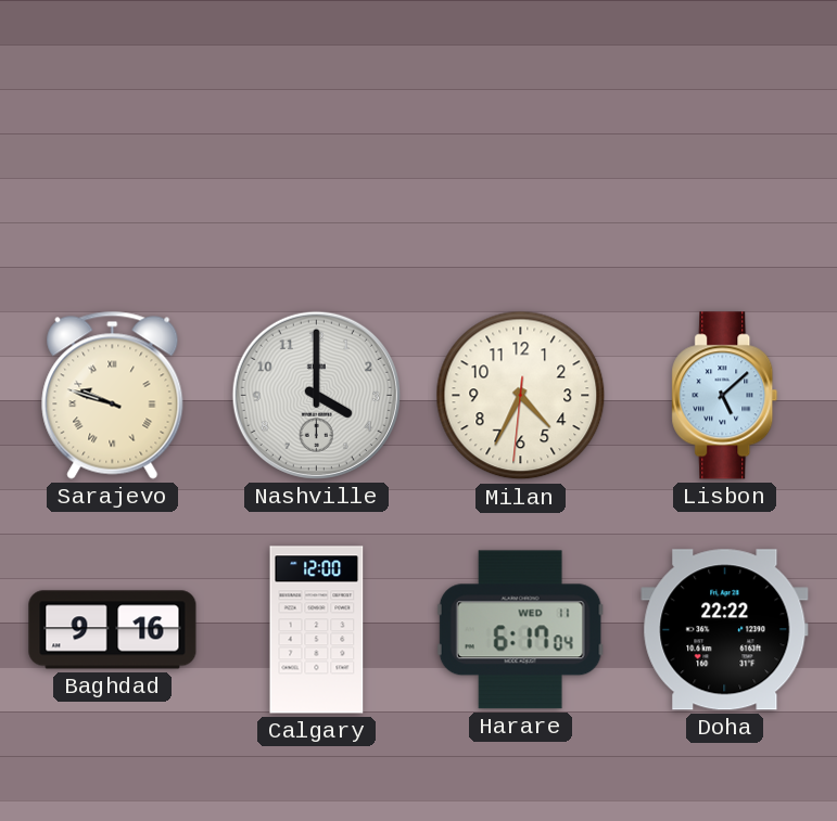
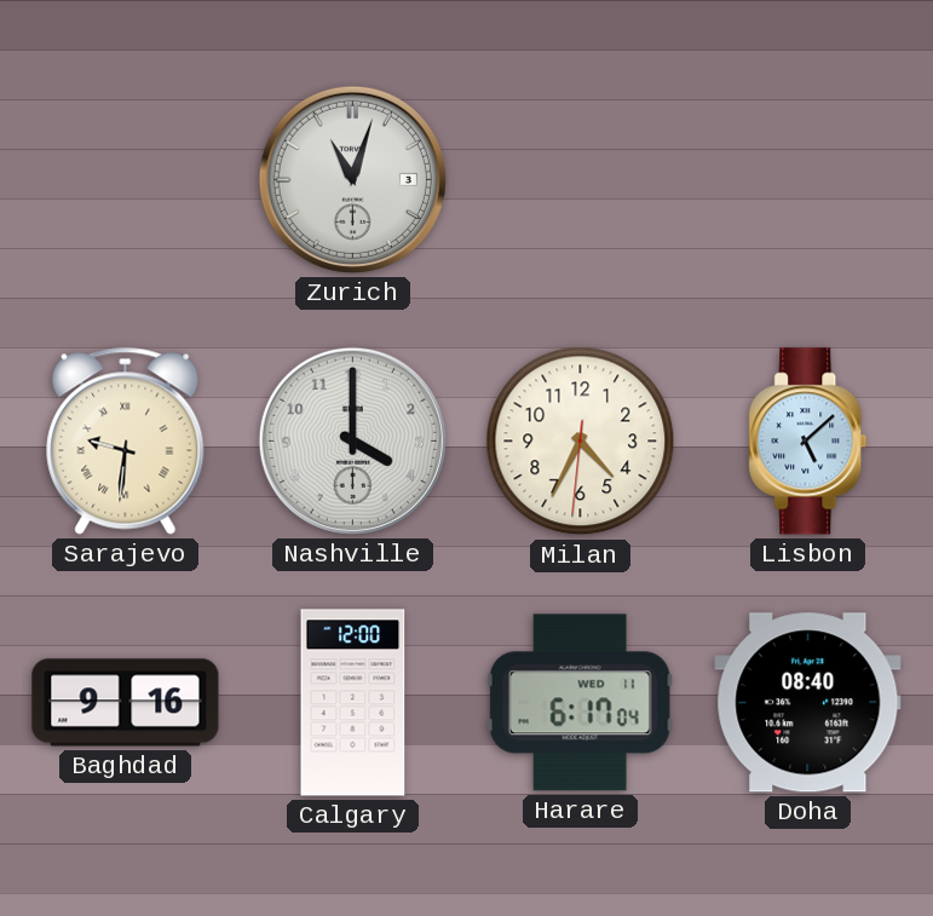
Zurich: none -> 11:03
Sarajevo: 9:48 -> 9:31
Doha: 22:22 -> 08:40
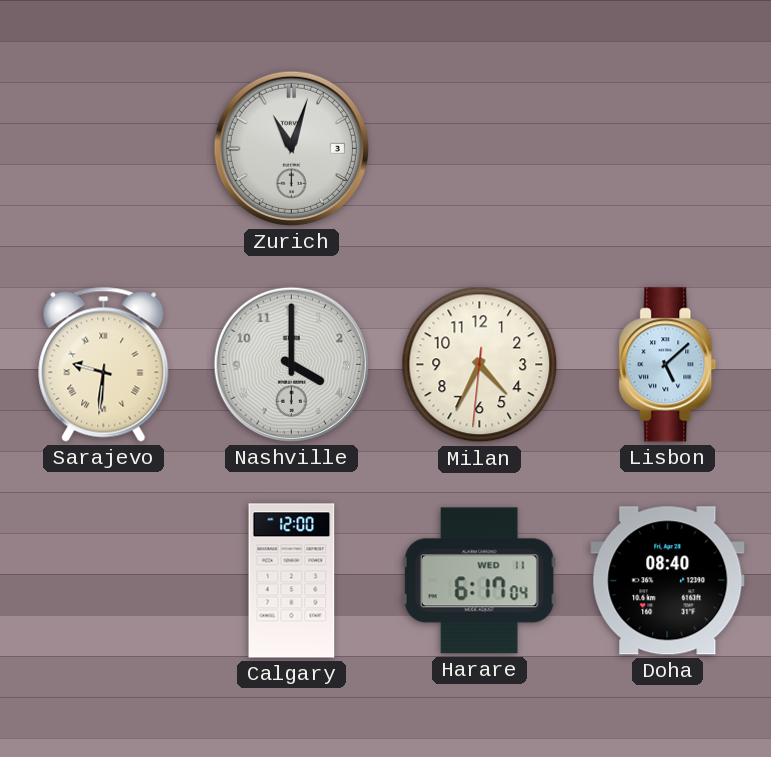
Baghdad: 9:16 -> none
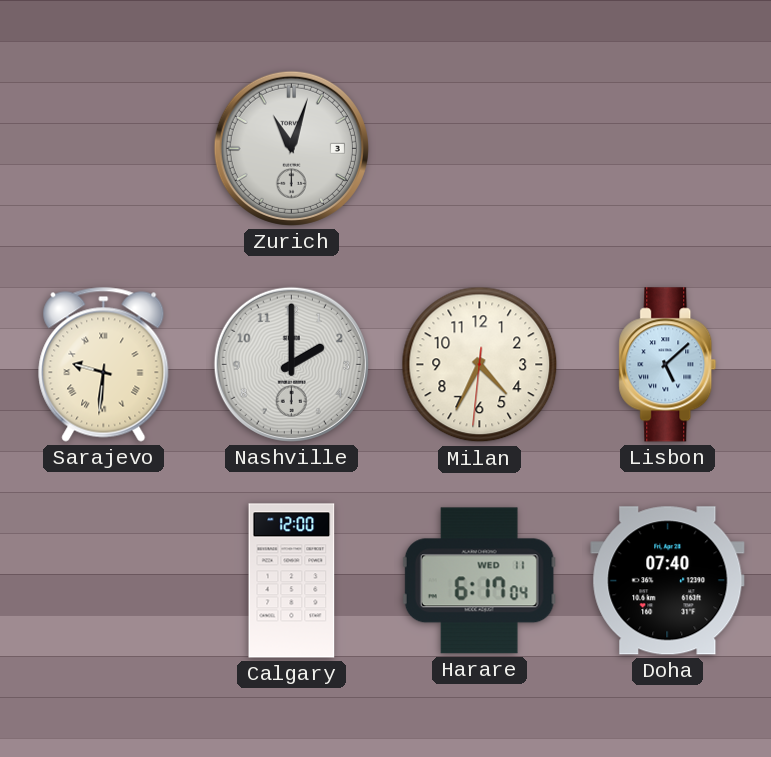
Nashville: 4:00 -> 2:00
Doha: 08:40 -> 07:40
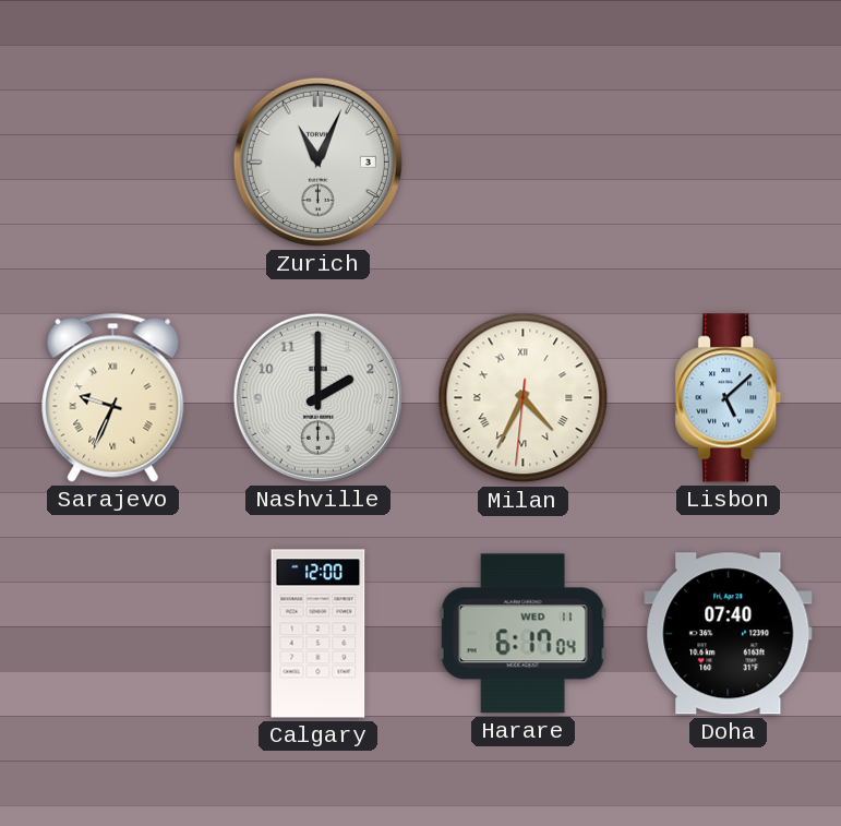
Zurich: 11:03 -> 11:04
Sarajevo: 9:31 -> 9:34
Milan numerals: Arabic -> Roman
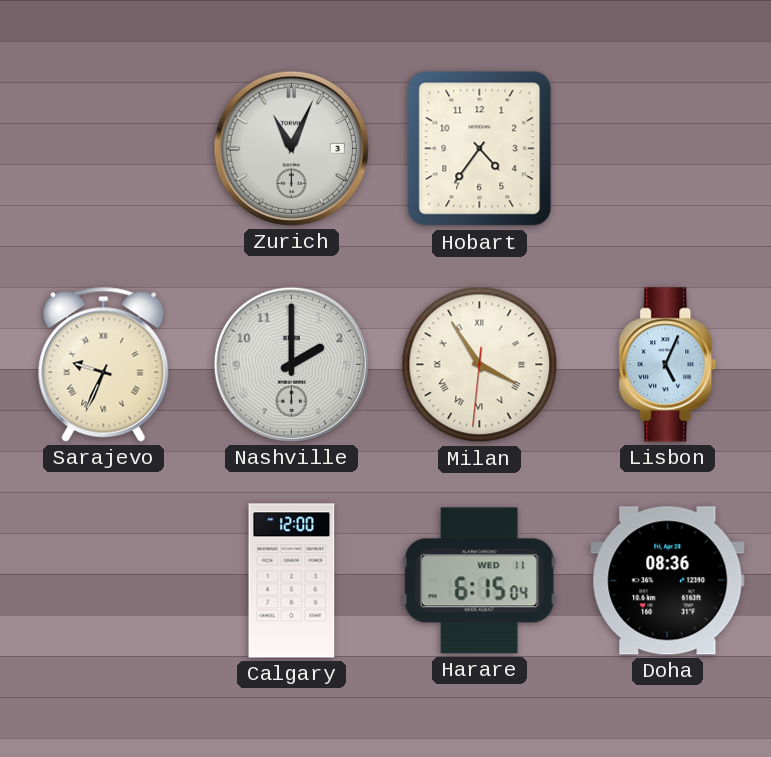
Hobart: none -> 4:36
Milan: 4:34 -> 3:54
Lisbon: 5:08 -> 5:04
Harare: 6:17 -> 6:15
Doha: 07:40 -> 08:36
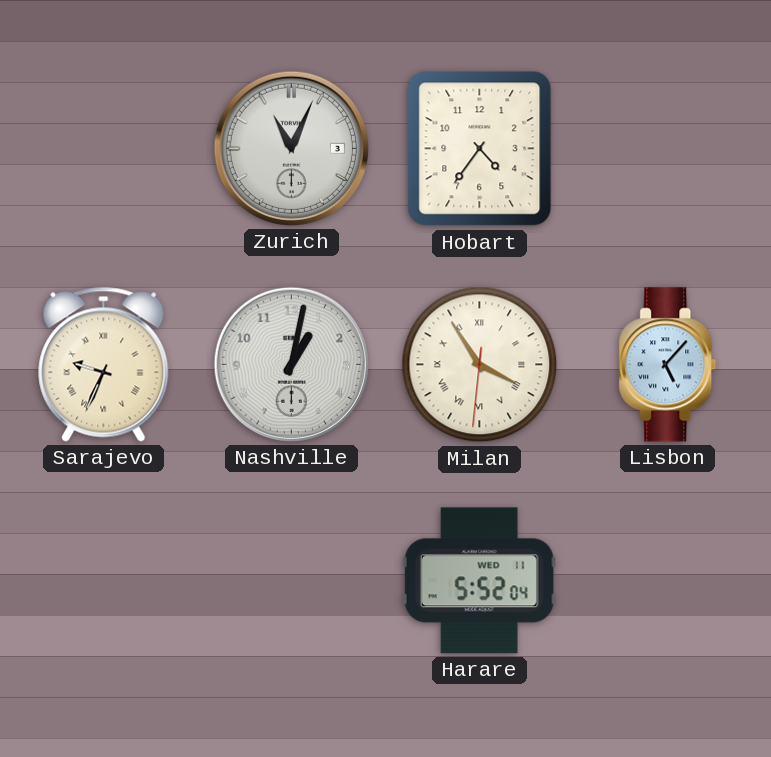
Nashville: 2:00 -> 1:02
Lisbon: 5:04 -> 5:07
Calgary: 12:00 -> none
Harare: 6:15 -> 5:52
Doha: 08:36 -> none
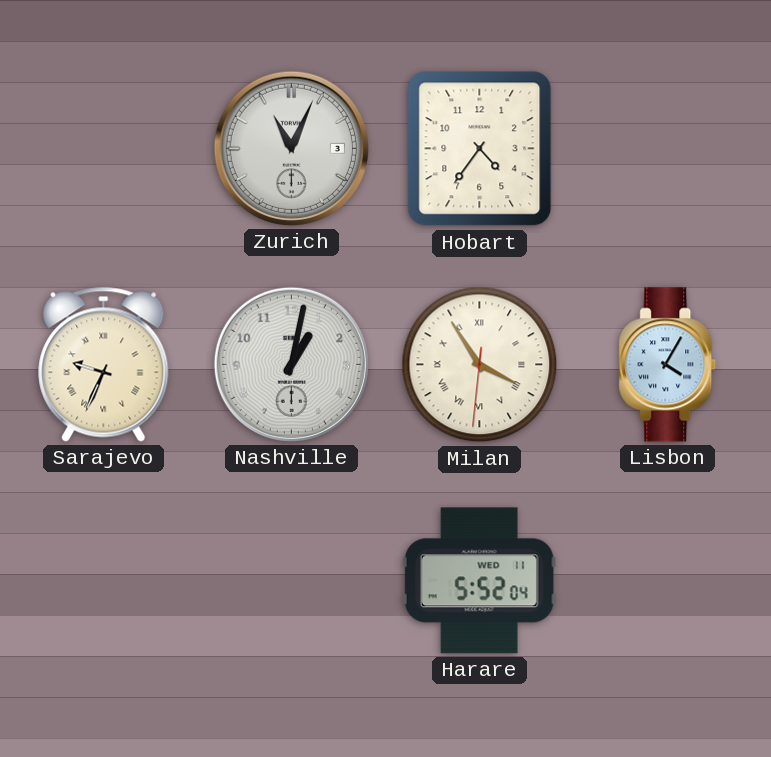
Lisbon: 5:07 -> 4:05
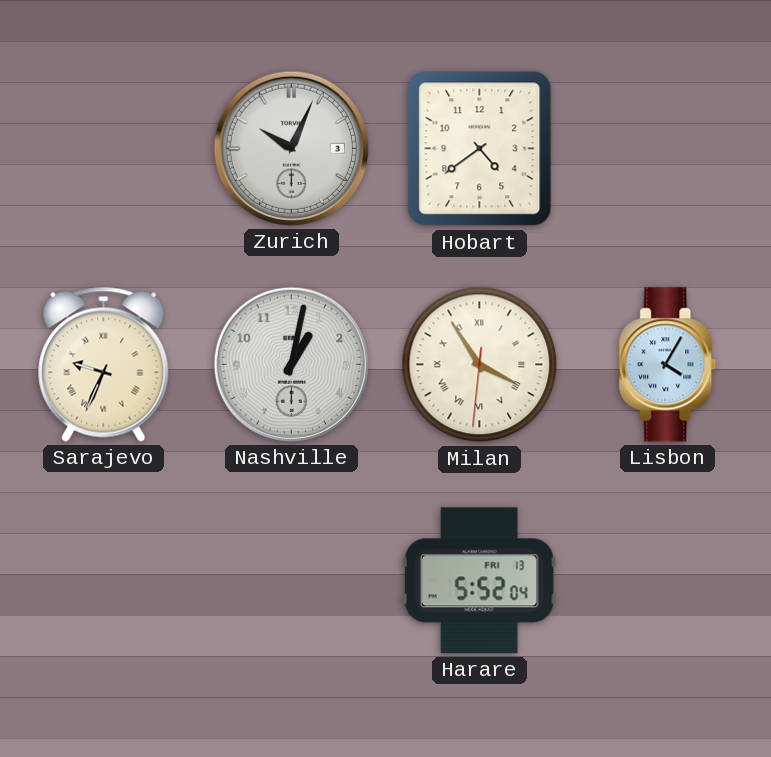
Zurich: 11:04 -> 10:04
Hobart: 4:36 -> 4:39
Harare date: WED 11 -> FRI 13
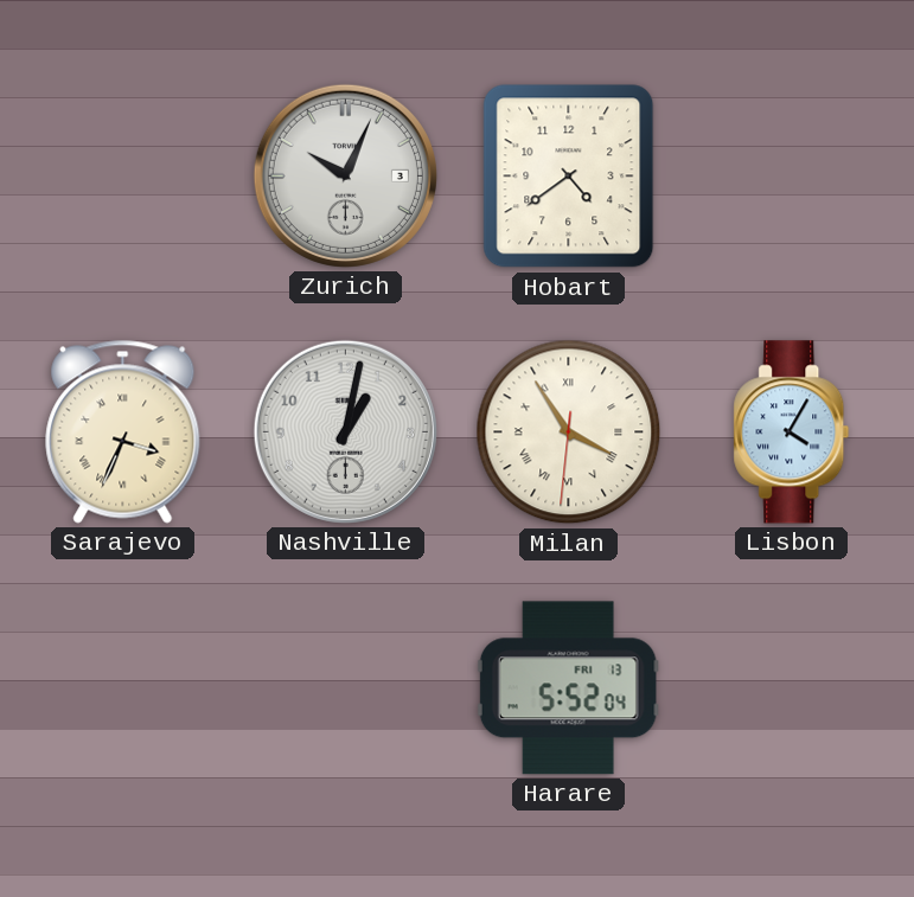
Sarajevo: 9:34 -> 3:34
